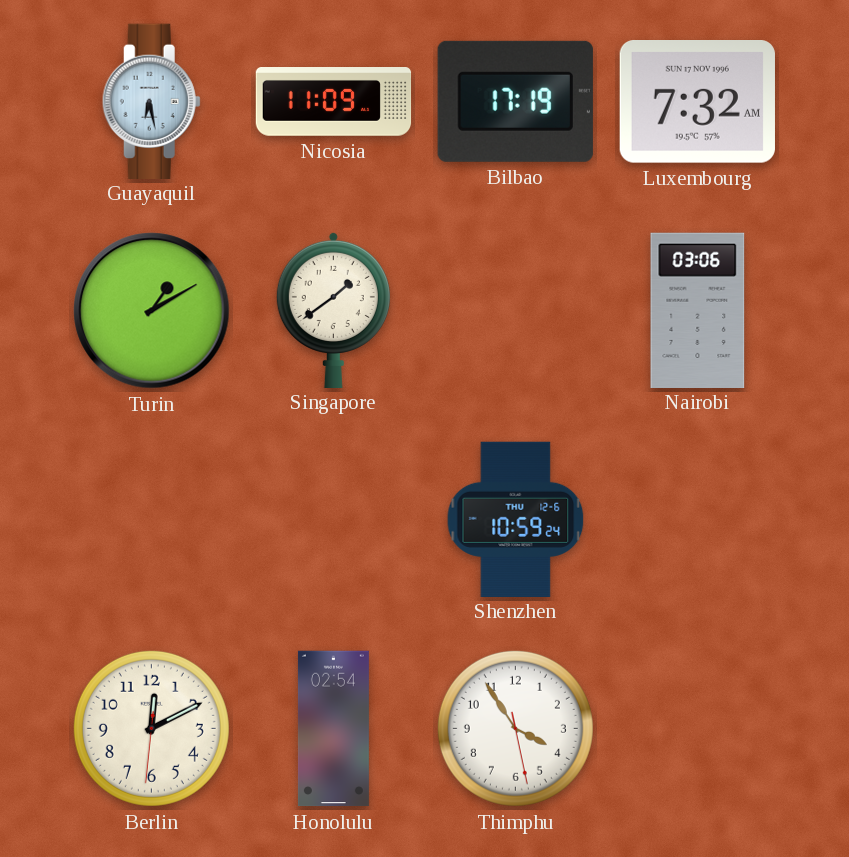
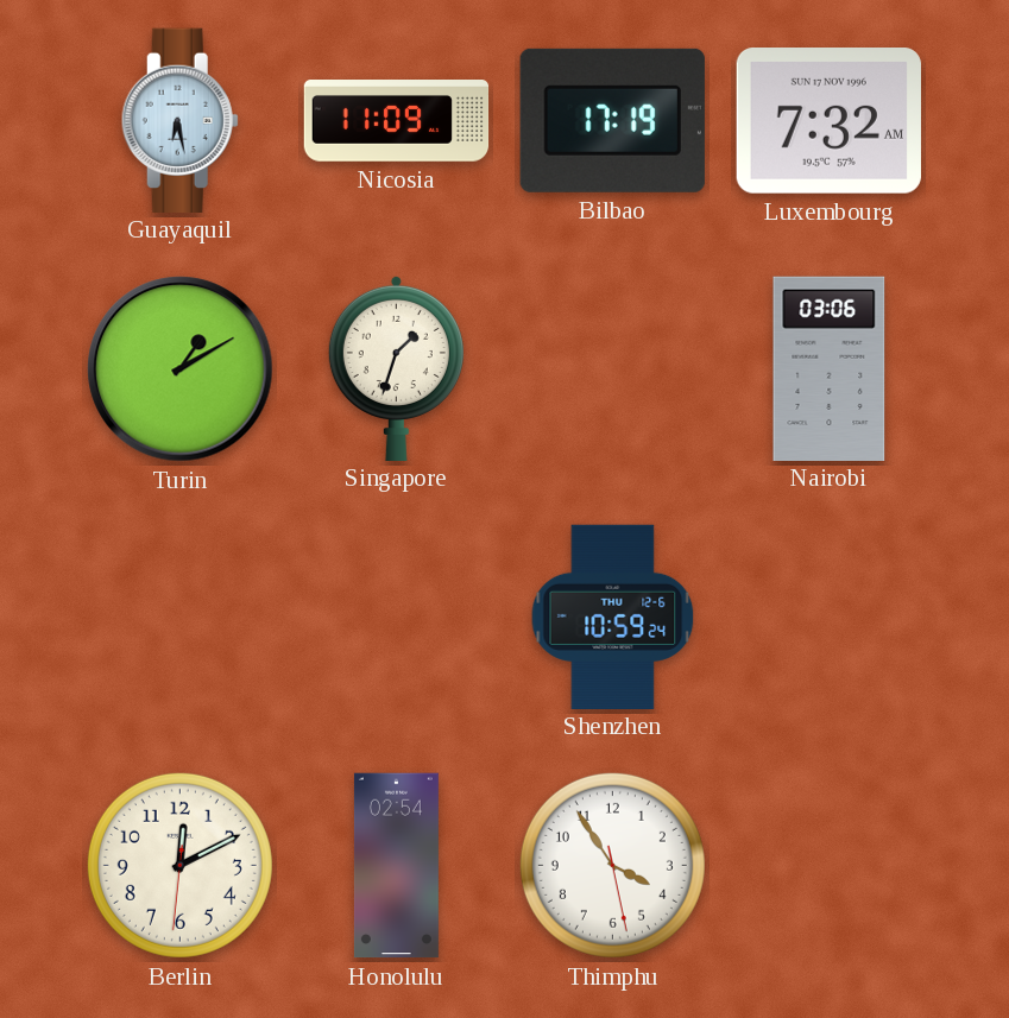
Singapore: 1:39 -> 1:33
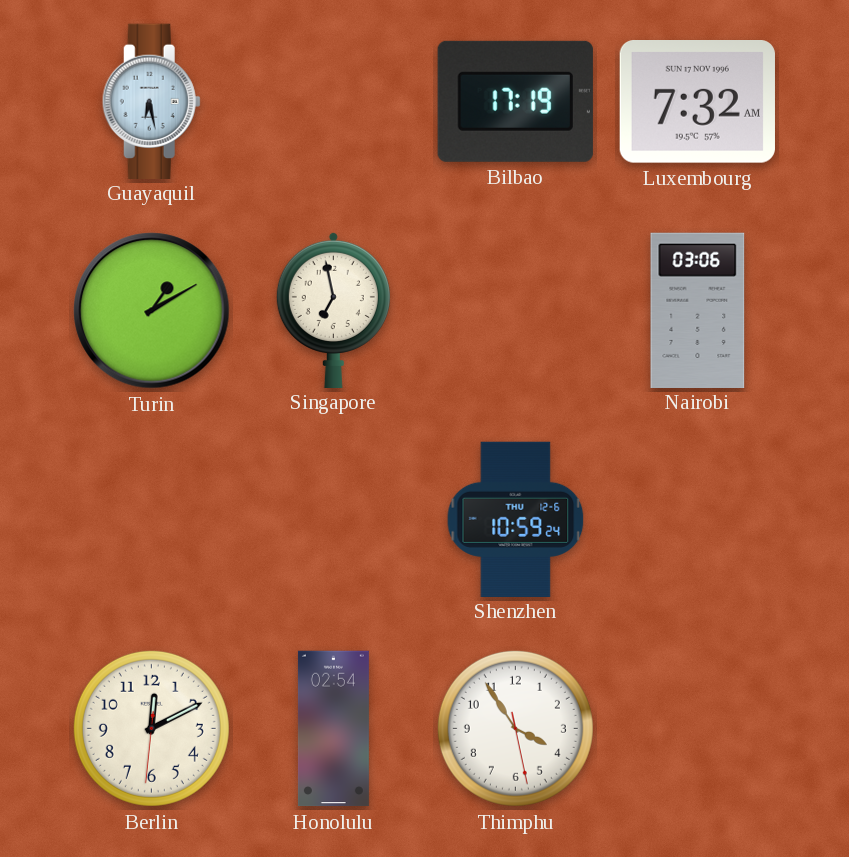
Nicosia: 11:09 -> none
Singapore: 1:33 -> 6:58
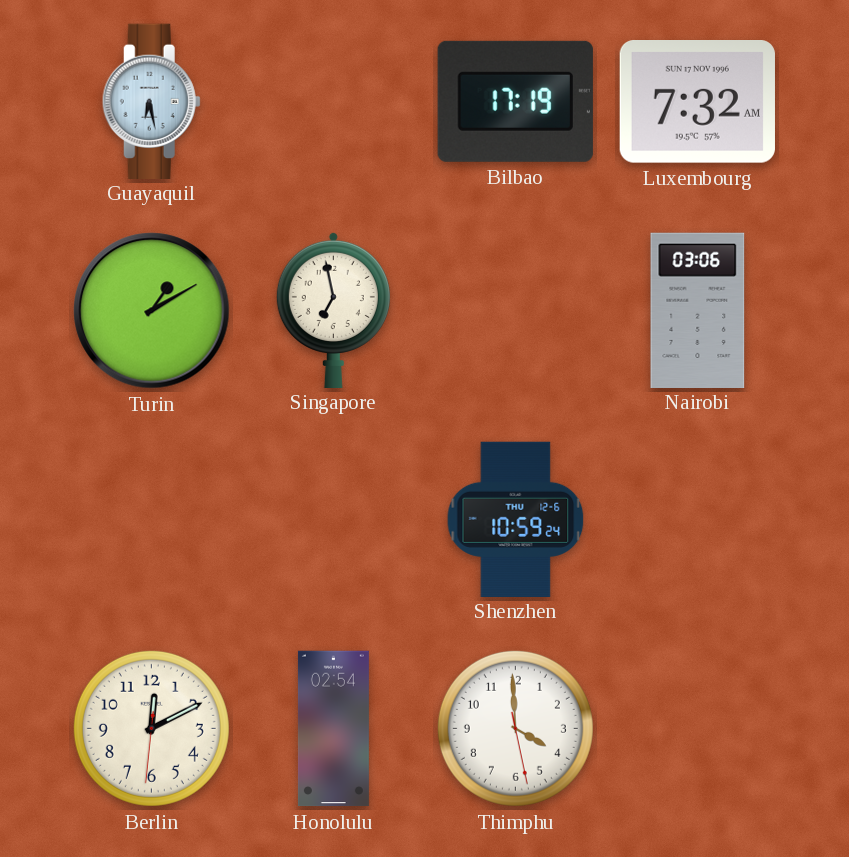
Thimphu: 3:54 -> 3:59
